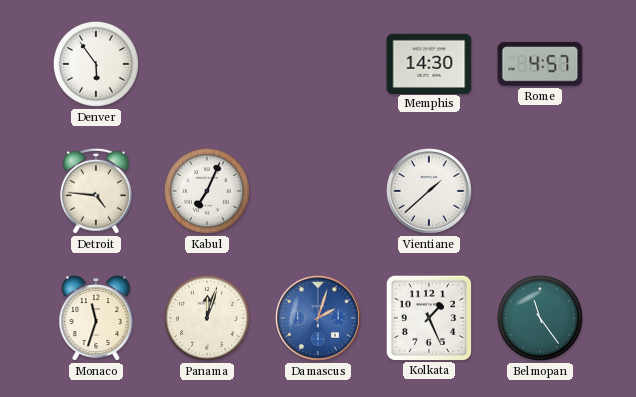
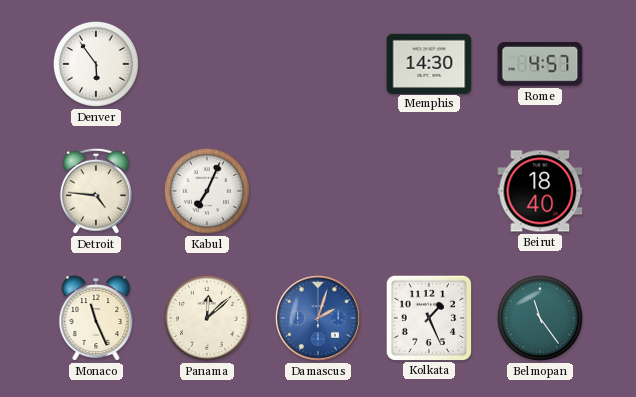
Vientiane: 1:38 -> none
Beirut: none -> 18:40
Monaco: 11:33 -> 11:26
Panama: 12:03 -> 12:08
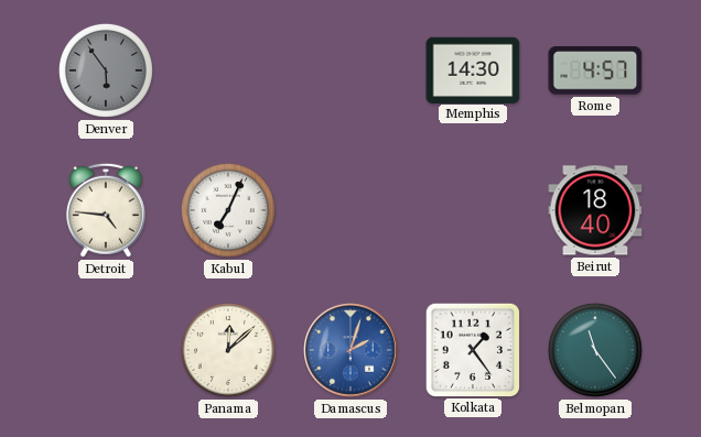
Denver dial: white -> grey
Monaco: 11:26 -> none
Kolkata: 1:26 -> 1:24
